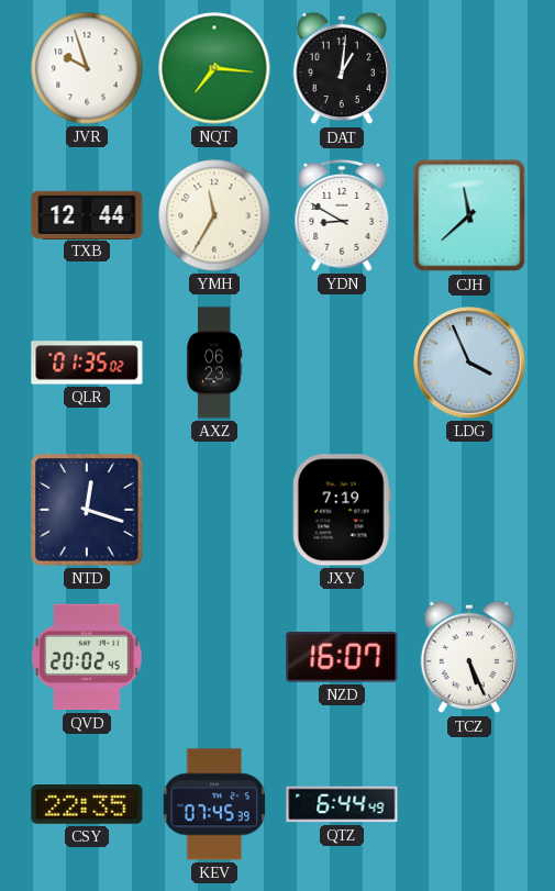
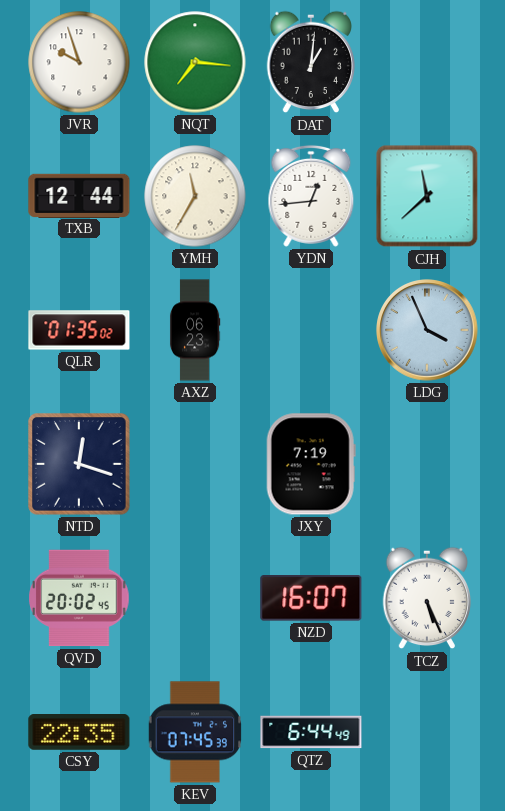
YDN: 8:50 -> 12:44
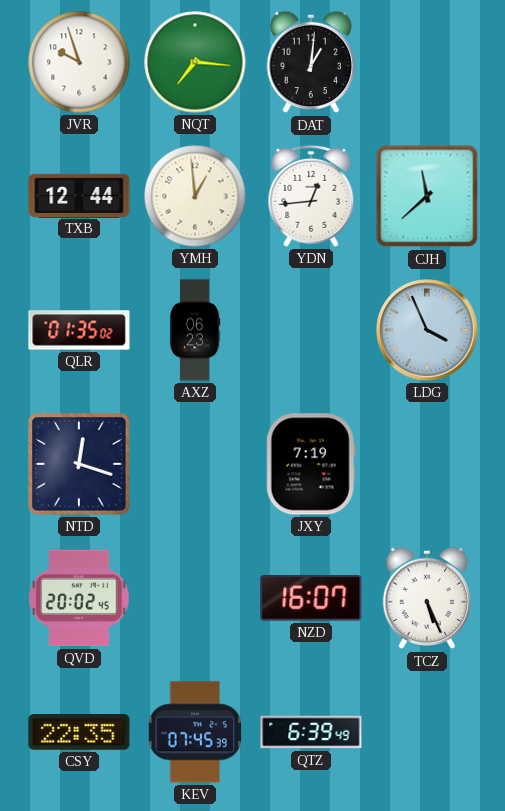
YMH: 11:35 -> 12:59
QTZ: 6:44 -> 6:39
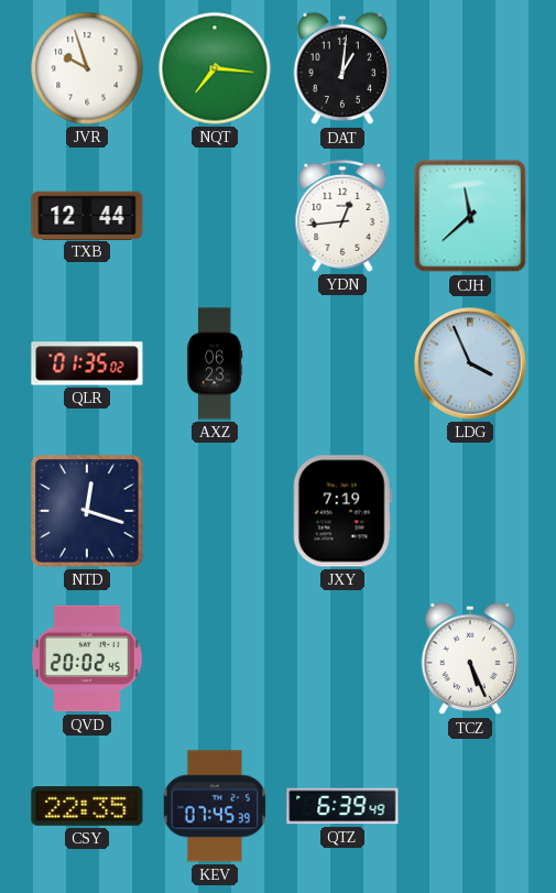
YMH: 12:59 -> none
NZD: 16:07 -> none
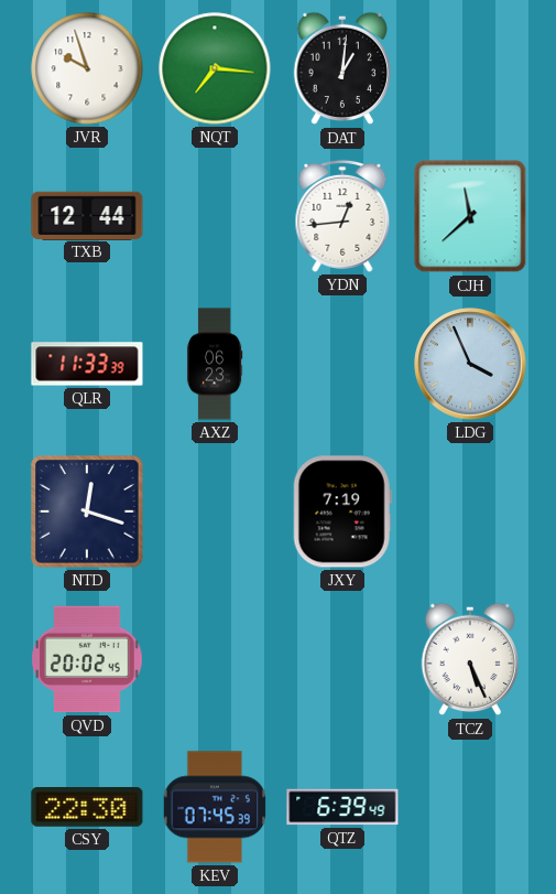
QLR: 01:35 -> 11:33
CSY: 22:35 -> 22:30
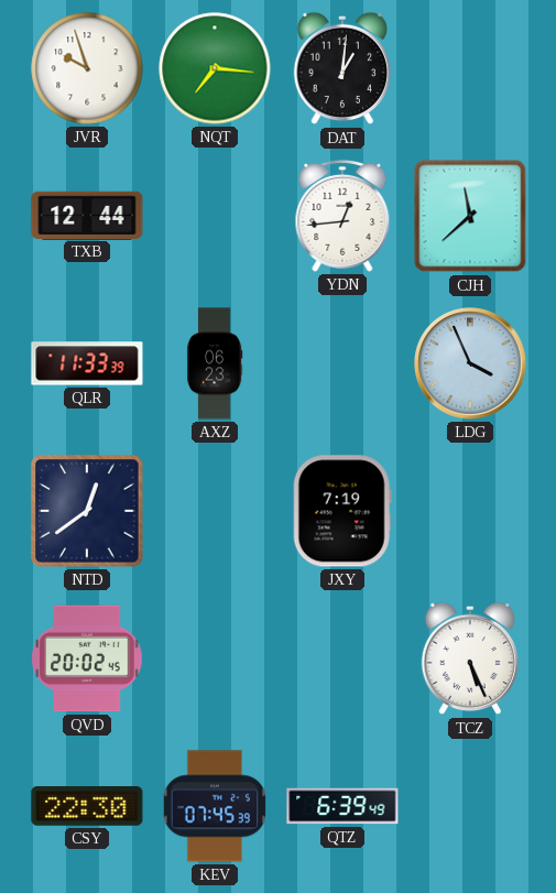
NTD: 12:18 -> 12:39
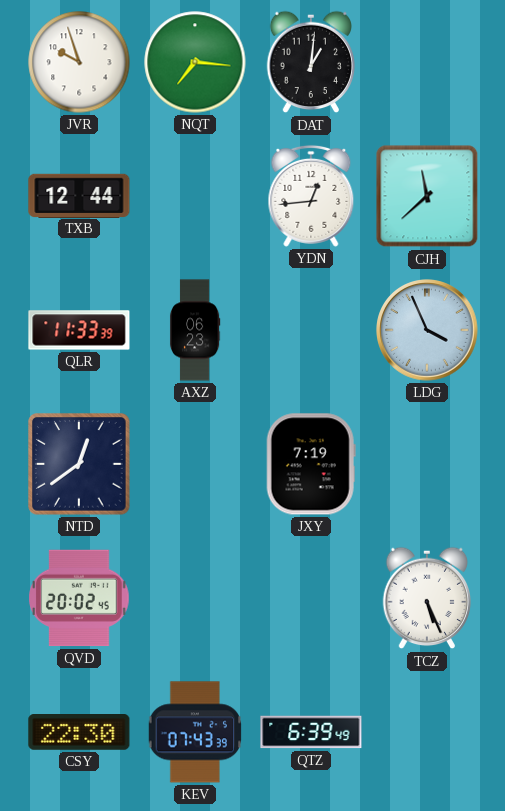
KEV: 07:45 -> 07:43
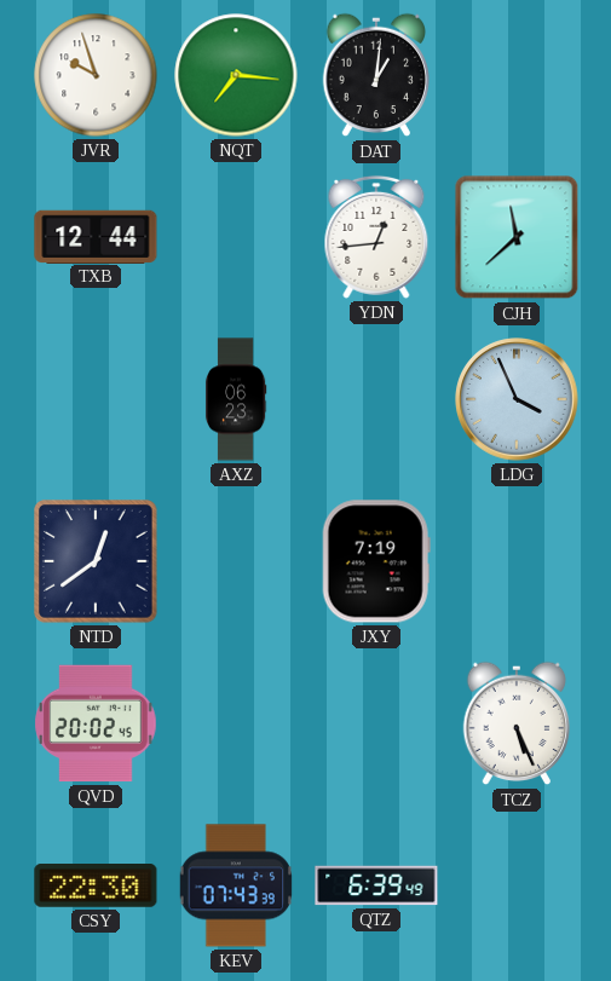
QLR: 11:33 -> none
